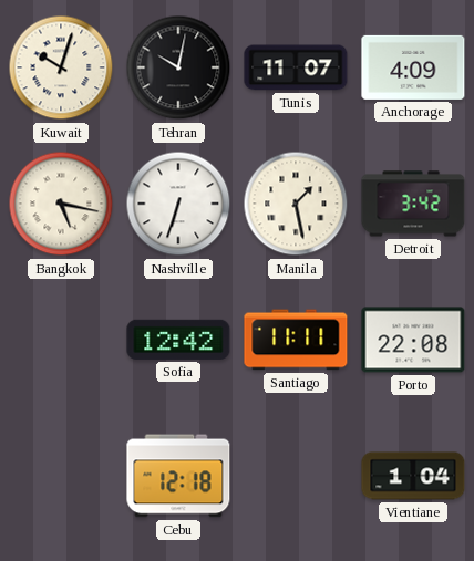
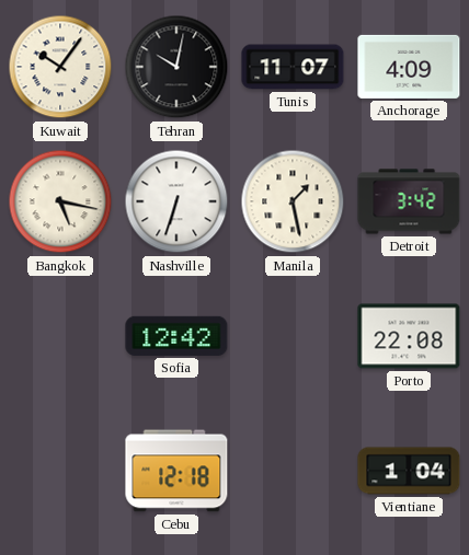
Kuwait: 10:03 -> 10:06
Santiago: 11:11 -> none
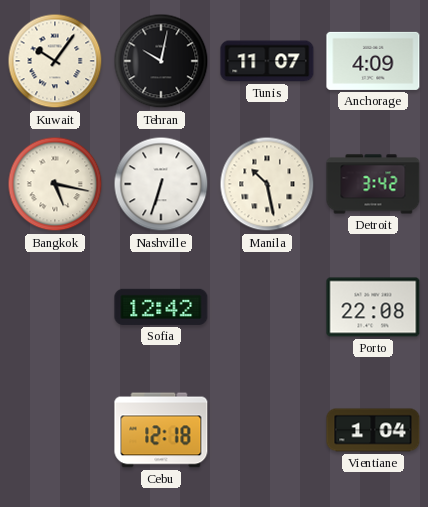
Manila: 1:28 -> 10:28
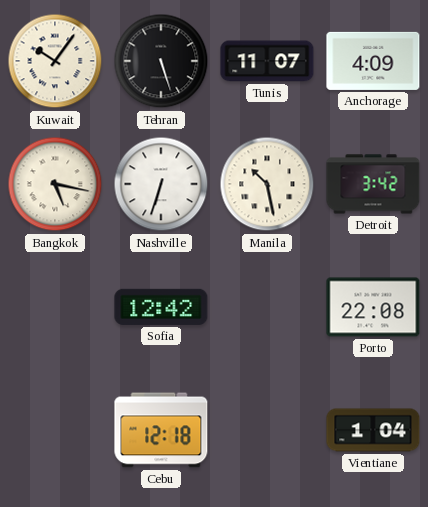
Tehran: 10:02 -> 5:27
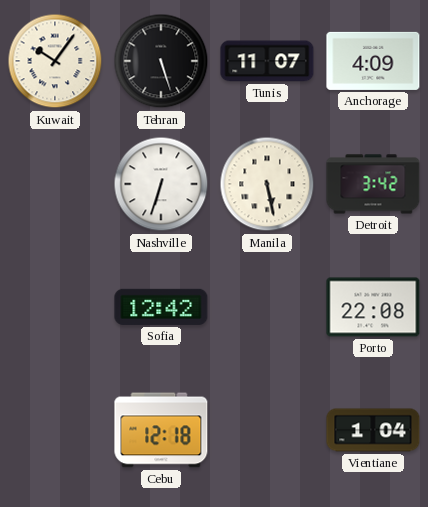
Bangkok: 5:17 -> none
Manila: 10:28 -> 5:28
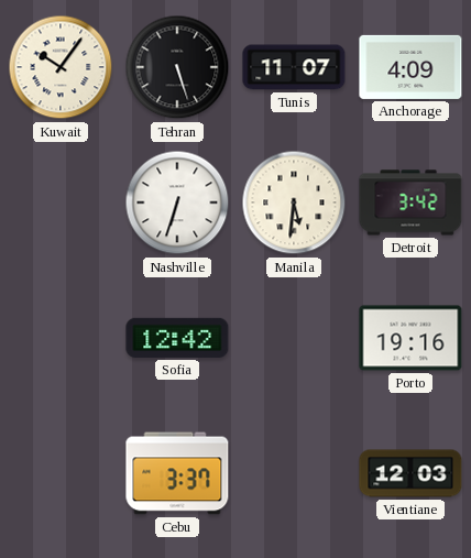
Manila: 5:28 -> 5:31
Porto: 22:08 -> 19:16
Cebu: 12:18 -> 3:37
Vientiane: 1:04 -> 12:03
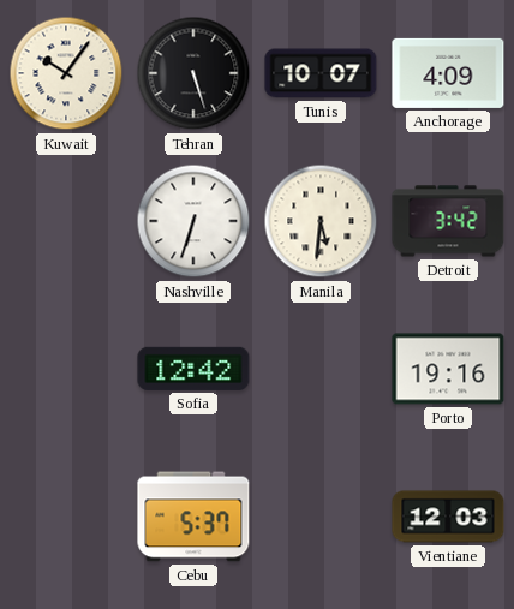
Tunis: 11:07 -> 10:07
Cebu: 3:37 -> 5:37
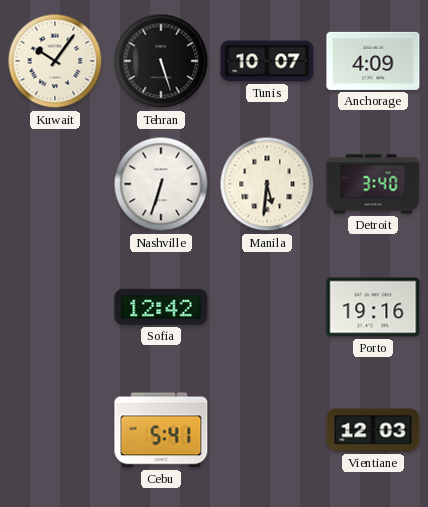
Detroit: 3:42 -> 3:40
Cebu: 5:37 -> 5:41
